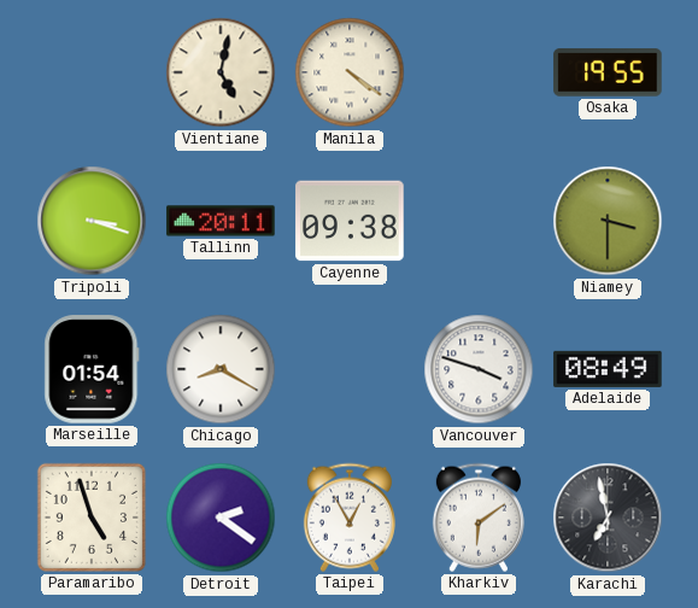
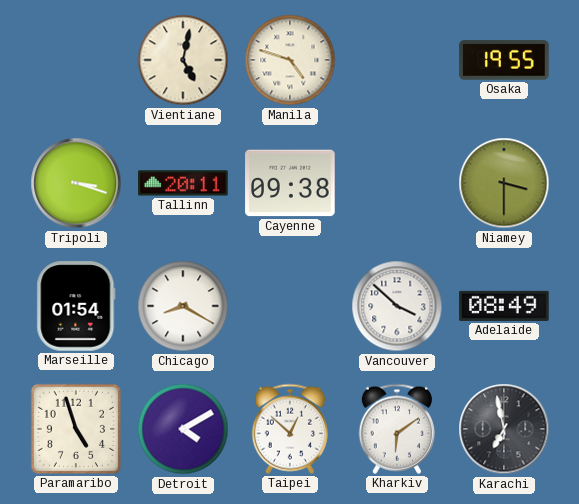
Manila: 4:21 -> 4:48
Vancouver: 3:48 -> 3:52
Detroit: 2:21 -> 4:10
Taipei: 12:55 -> 12:52
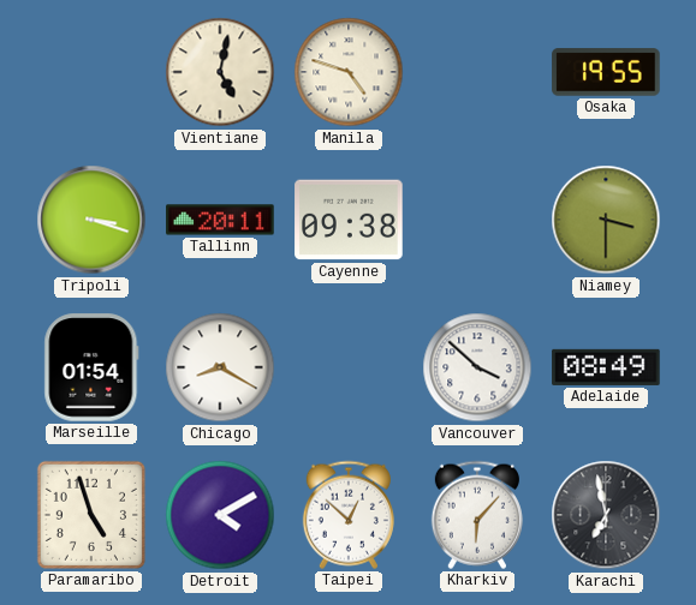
Kharkiv: 6:09 -> 6:07
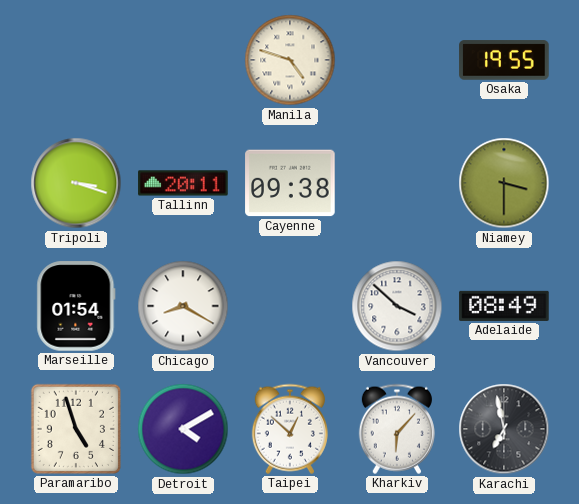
Vientiane: 5:02 -> none
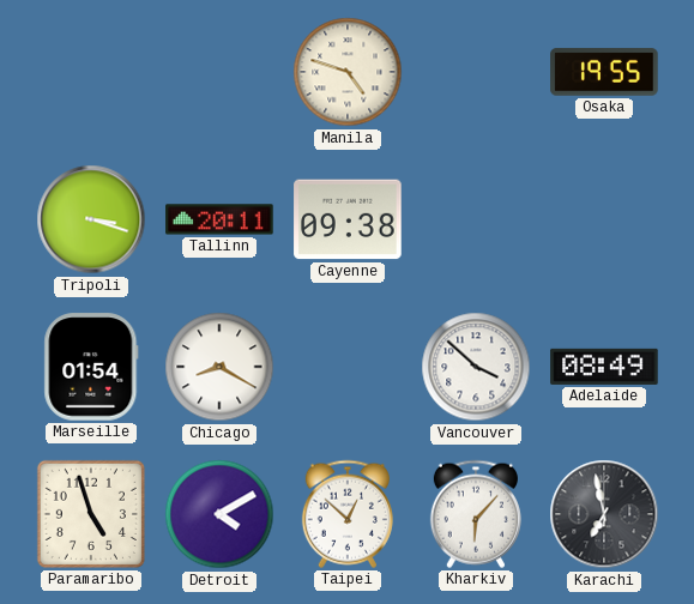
Niamey: 3:30 -> none
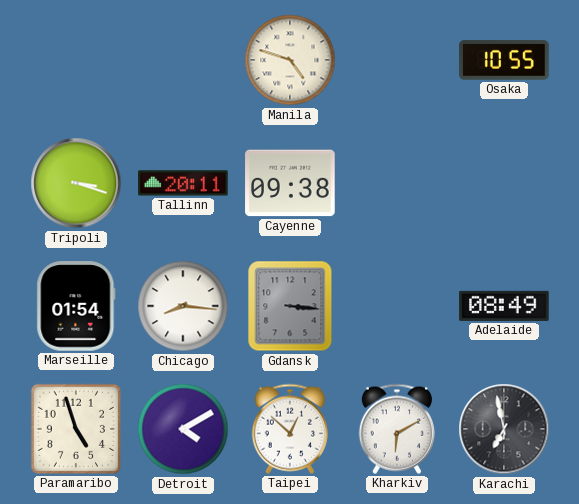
Osaka: 19:55 -> 10:55
Chicago: 8:20 -> 8:16
Gdansk: none -> 3:16
Vancouver: 3:52 -> none
Kharkiv: 6:07 -> 6:10
